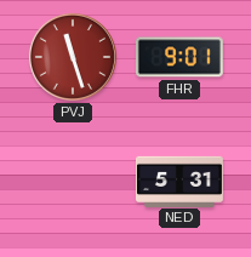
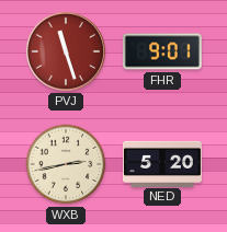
WXB: none -> 2:43
NED: 5:31 -> 5:20
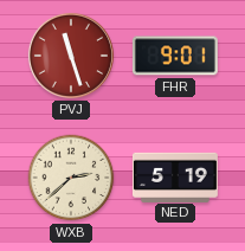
WXB: 2:43 -> 2:38
NED: 5:20 -> 5:19
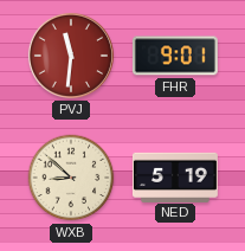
PVJ: 11:27 -> 11:31
WXB: 2:38 -> 8:52
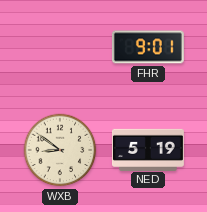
PVJ: 11:31 -> none
WXB: 8:52 -> 8:51
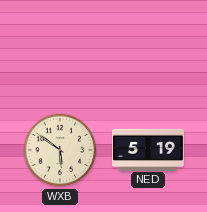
FHR: 9:01 -> none
WXB: 8:51 -> 5:51
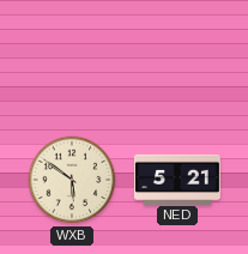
NED: 5:19 -> 5:21
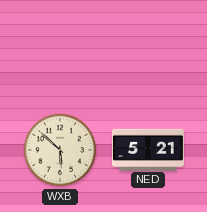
WXB: 5:51 -> 5:52
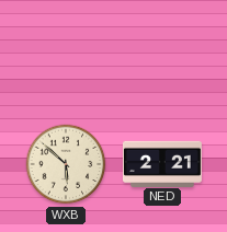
NED: 5:21 -> 2:21
